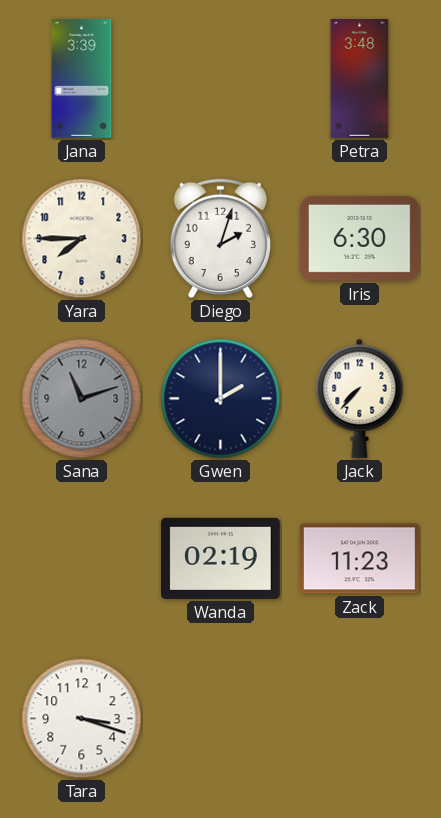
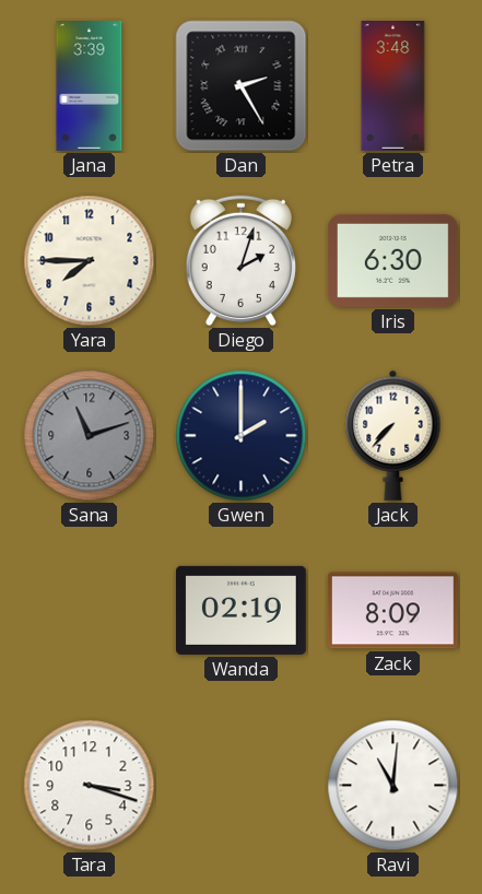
Dan: none -> 2:25
Zack: 11:23 -> 8:09
Ravi: none -> 11:01
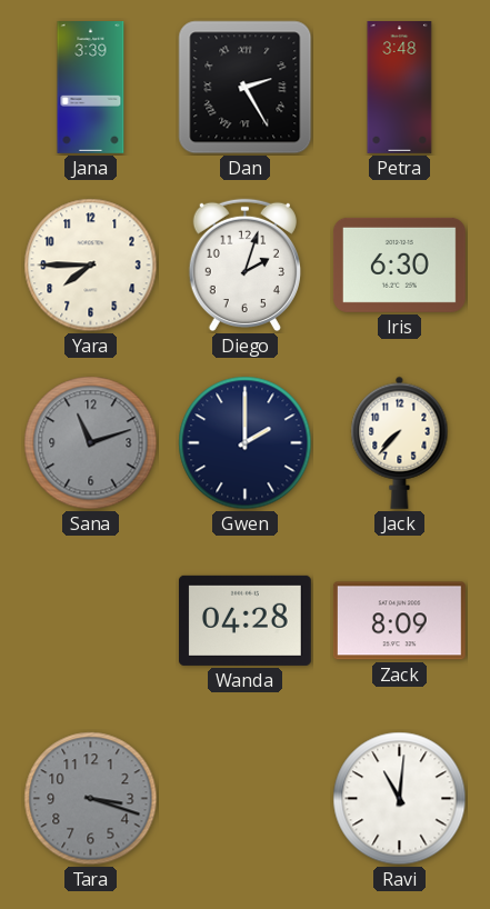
Wanda: 02:19 -> 04:28
Tara dial: white -> grey
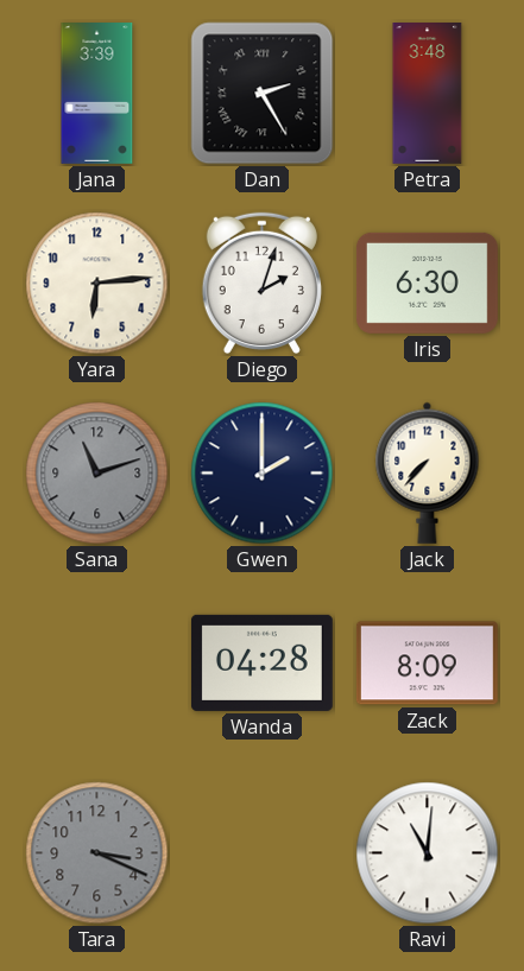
Yara: 7:45 -> 6:14
Tara: 3:18 -> 3:19
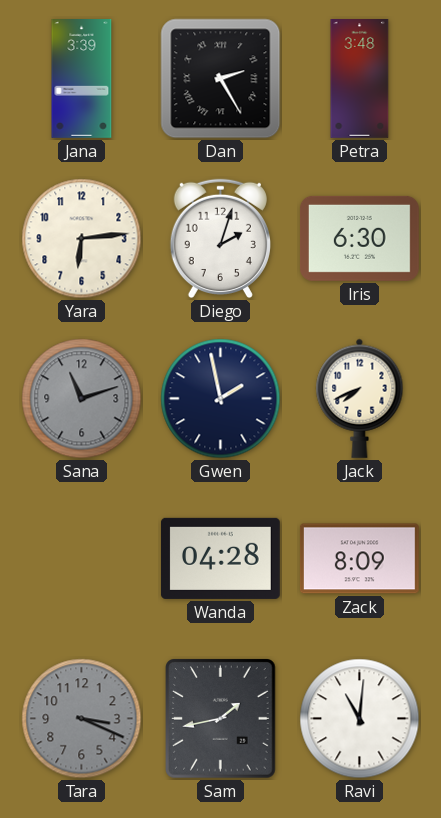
Gwen: 2:00 -> 1:58
Jack: 7:37 -> 7:41
Sam: none -> 1:43
